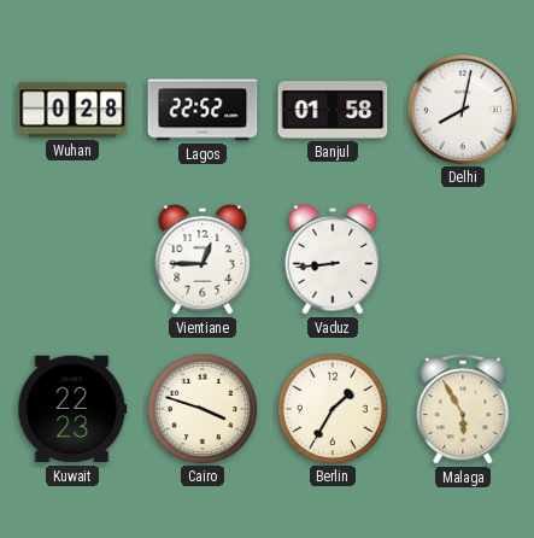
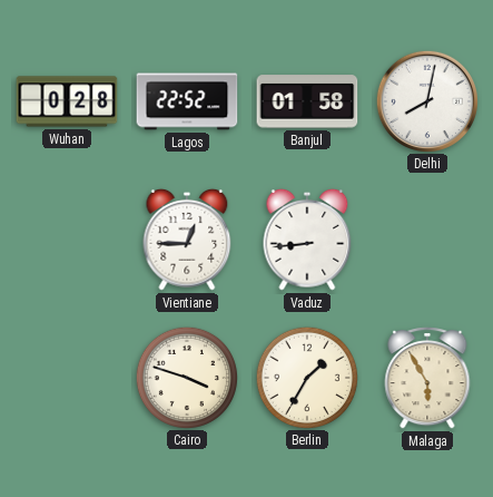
Kuwait: 22:23 -> none
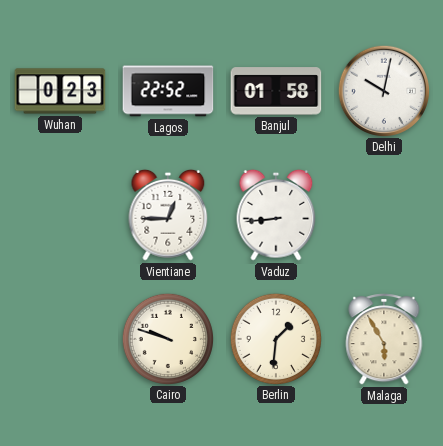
Wuhan: 0:28 -> 0:23
Delhi: 8:02 -> 10:02
Cairo: 3:48 -> 9:48
Berlin: 1:35 -> 1:31
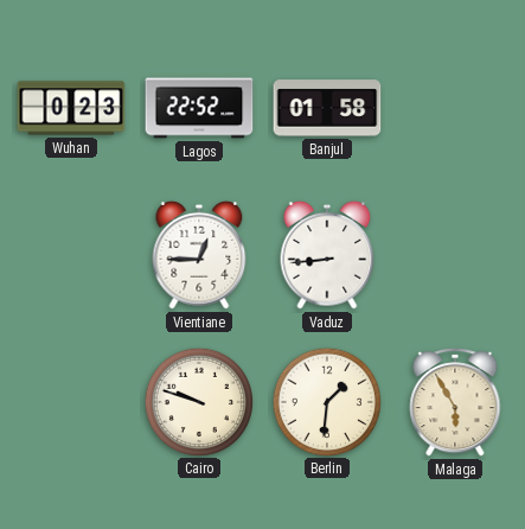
Delhi: 10:02 -> none
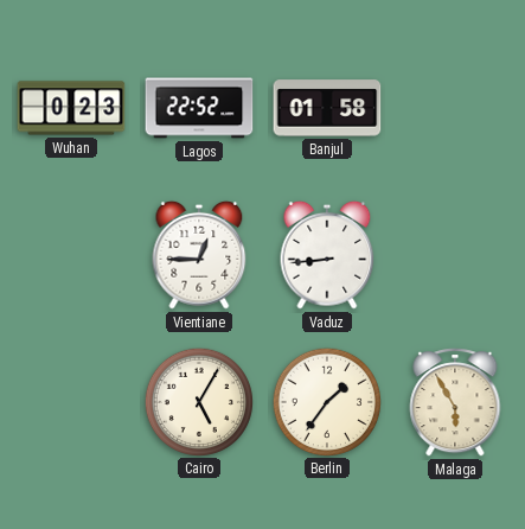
Cairo: 9:48 -> 5:05
Berlin: 1:31 -> 1:36
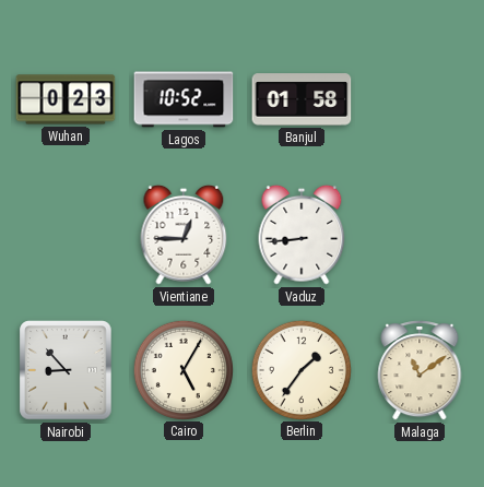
Lagos: 22:52 -> 10:52
Nairobi: none -> 8:53
Malaga: 5:55 -> 11:09
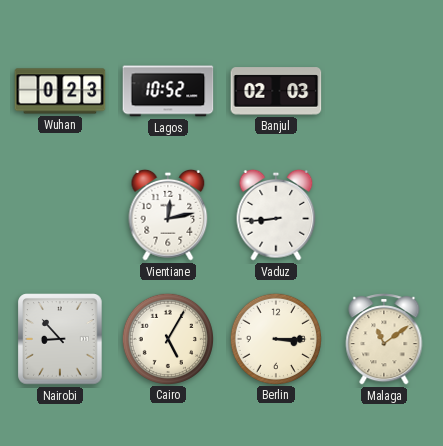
Banjul: 01:58 -> 02:03
Vientiane: 12:45 -> 12:13
Berlin: 1:36 -> 3:15
